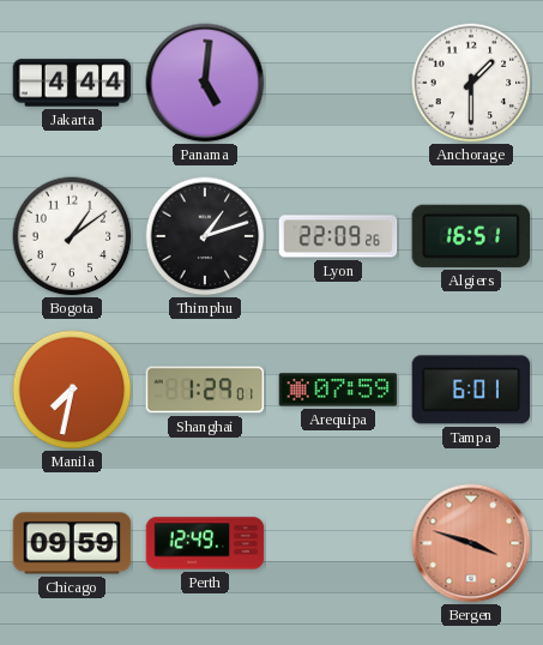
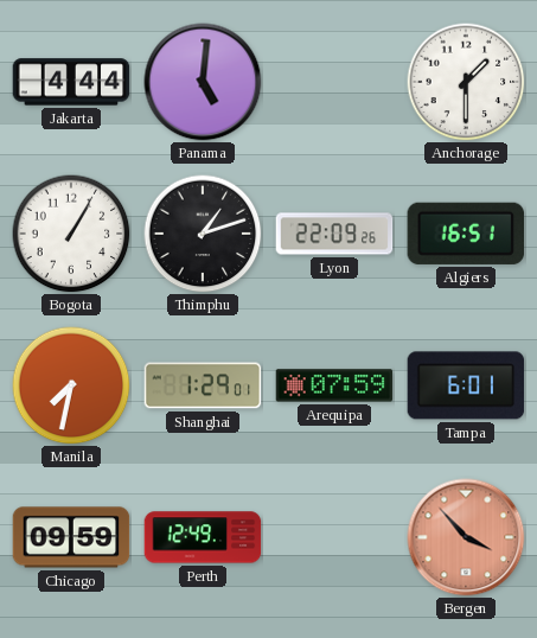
Bogota: 1:09 -> 1:05
Bergen: 3:48 -> 3:53
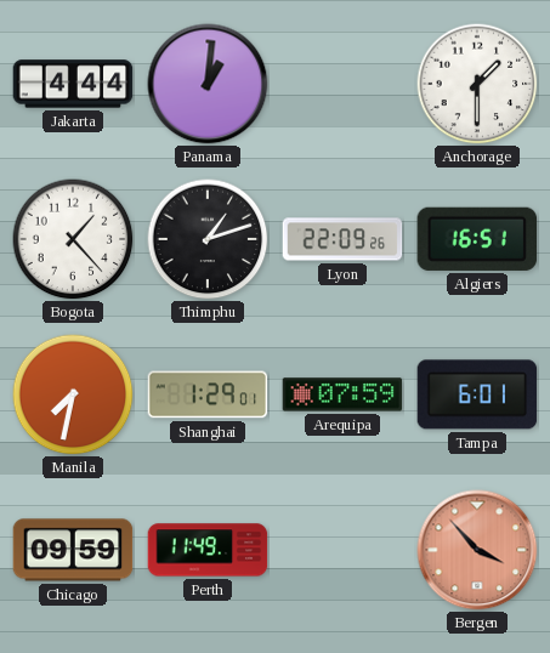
Panama: 5:01 -> 1:01
Bogota: 1:05 -> 1:23
Perth: 12:49 -> 11:49
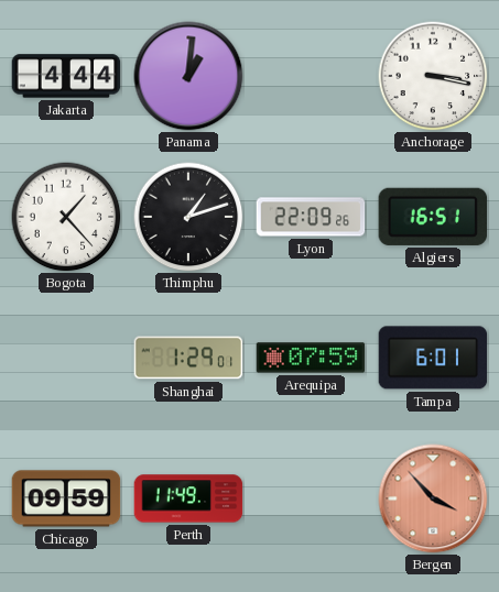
Anchorage: 1:30 -> 3:17
Manila: 7:32 -> none
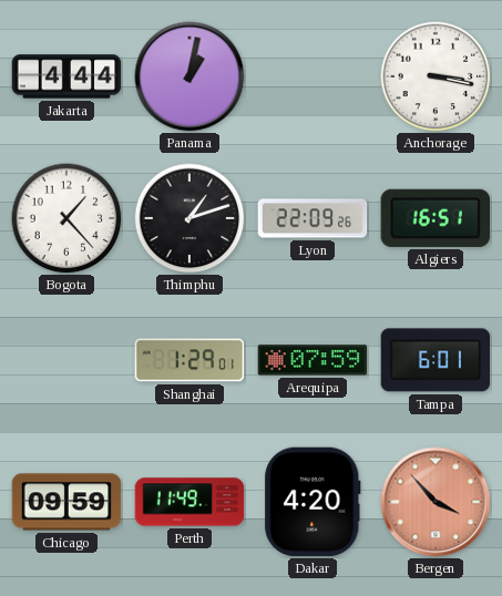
Panama: 1:01 -> 1:02
Dakar: none -> 4:20
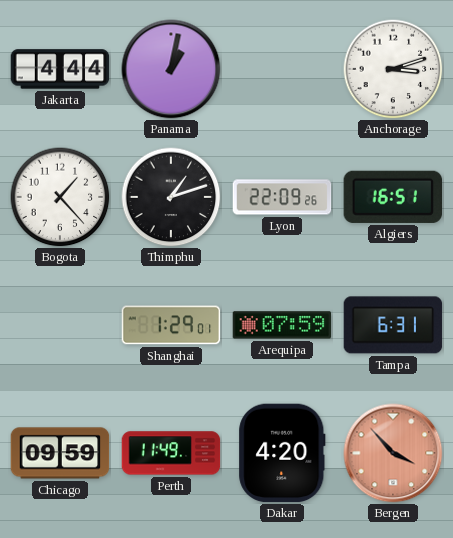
Anchorage: 3:17 -> 3:12
Tampa: 6:01 -> 6:31
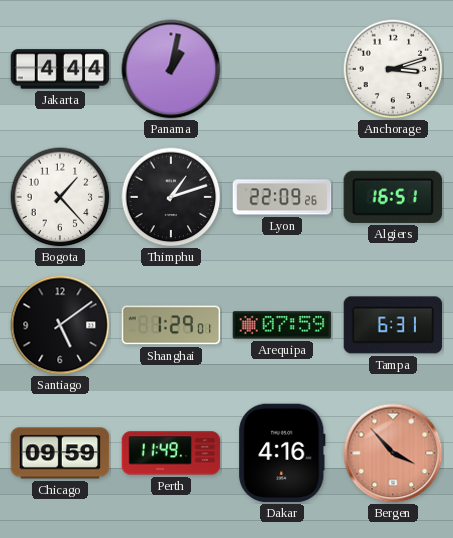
Santiago: none -> 5:09
Dakar: 4:20 -> 4:16
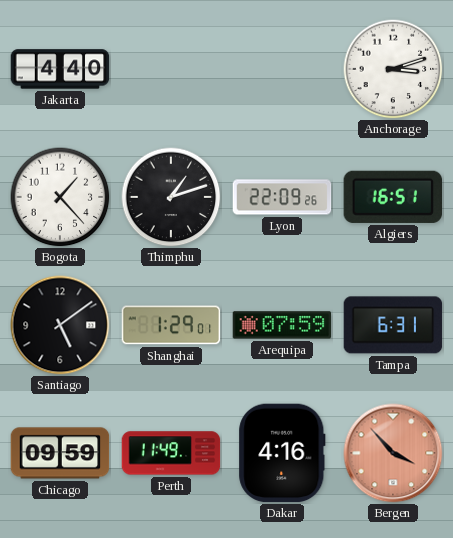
Jakarta: 4:44 -> 4:40
Panama: 1:02 -> none
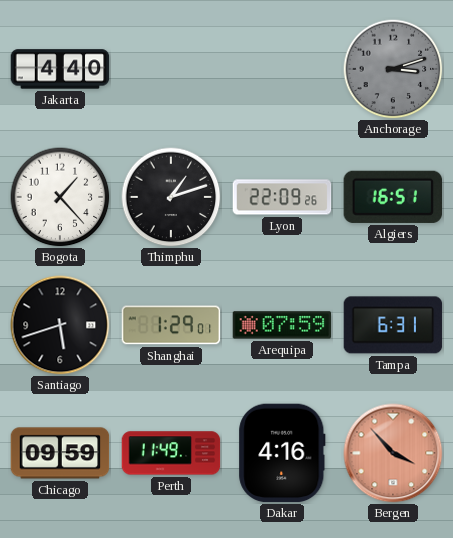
Anchorage dial: white -> grey
Santiago: 5:09 -> 5:42
